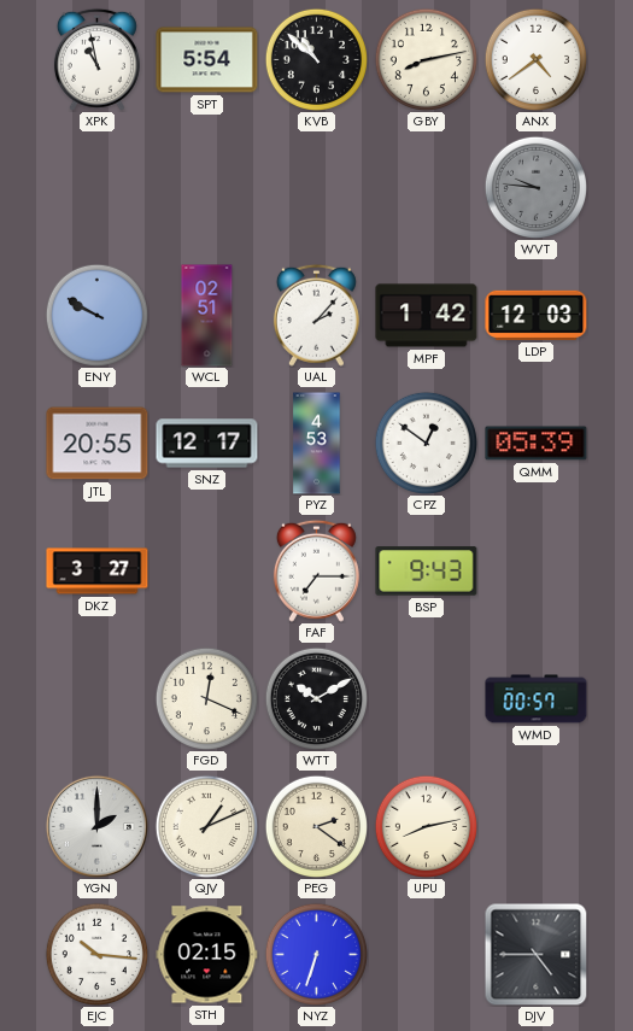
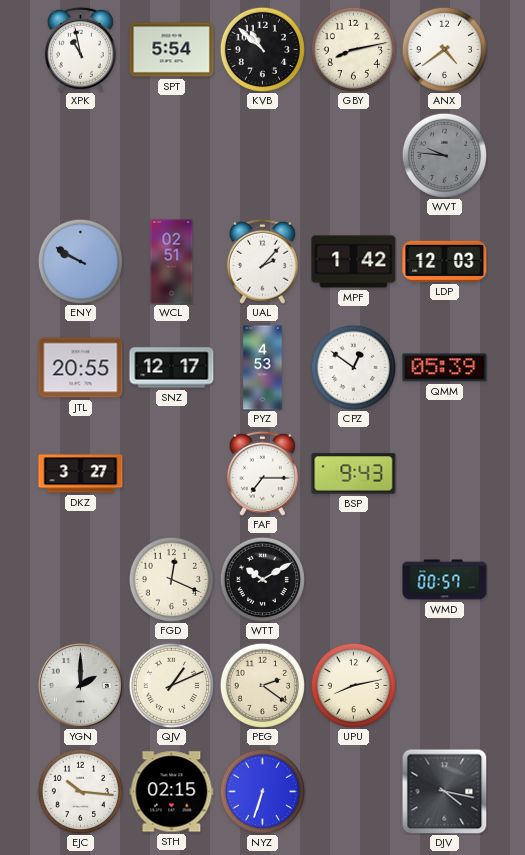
DJV: 4:45 -> 4:17
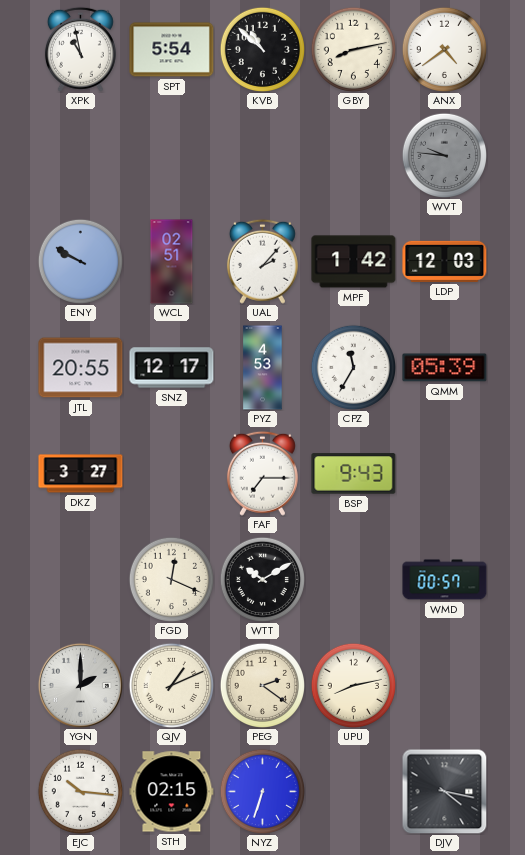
CPZ: 12:51 -> 11:35
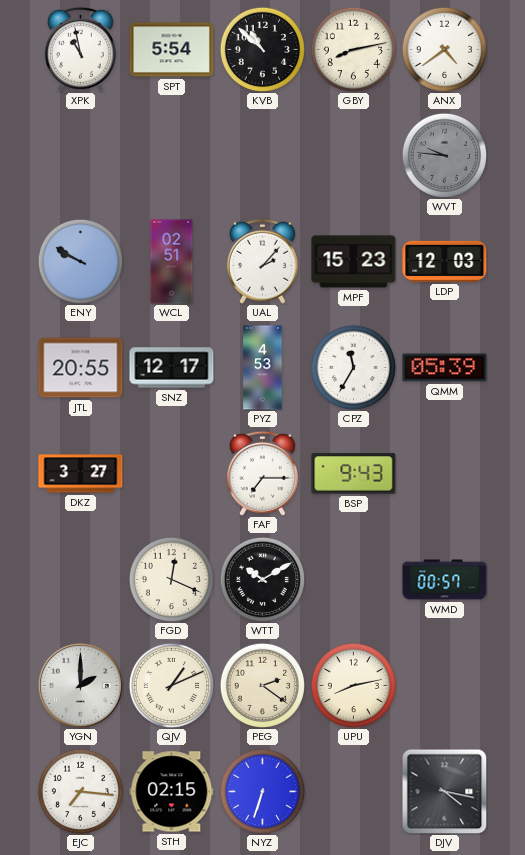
MPF: 1:42 -> 15:23
EJC: 10:16 -> 7:16
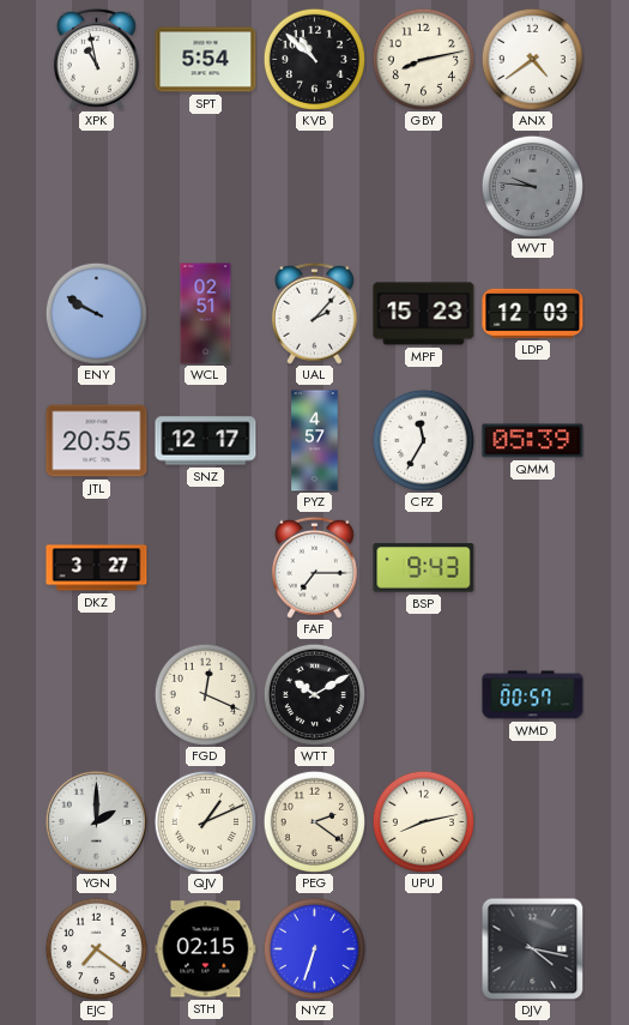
PYZ: 4:53 -> 4:57
EJC: 7:16 -> 7:21
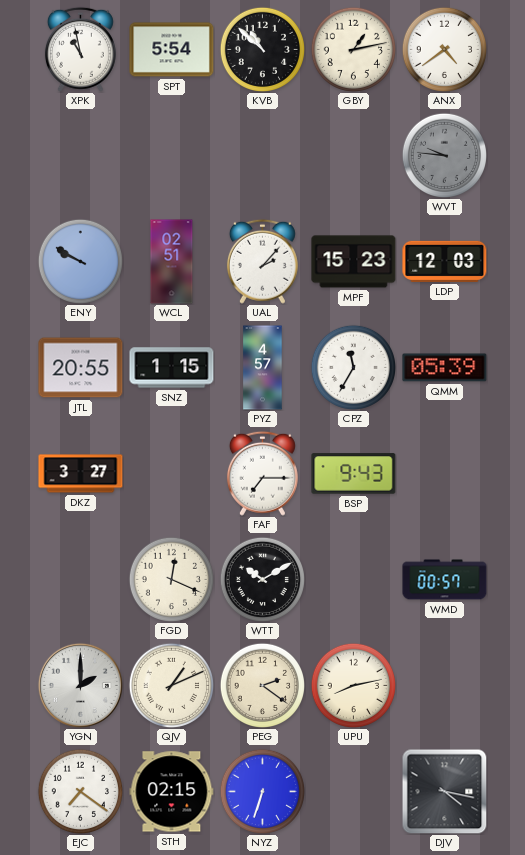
GBY: 8:13 -> 1:13
SNZ: 12:17 -> 1:15
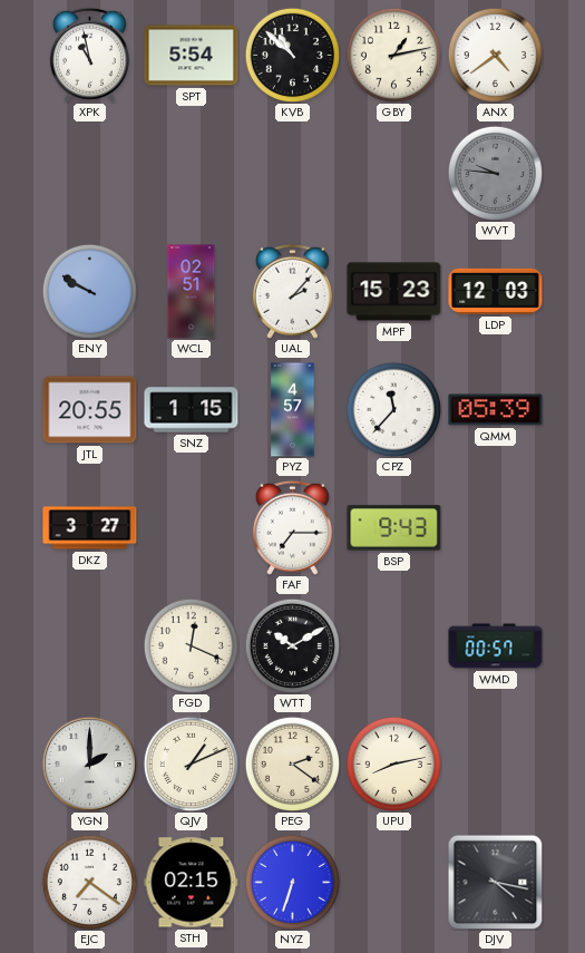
CPZ: 11:35 -> 11:37
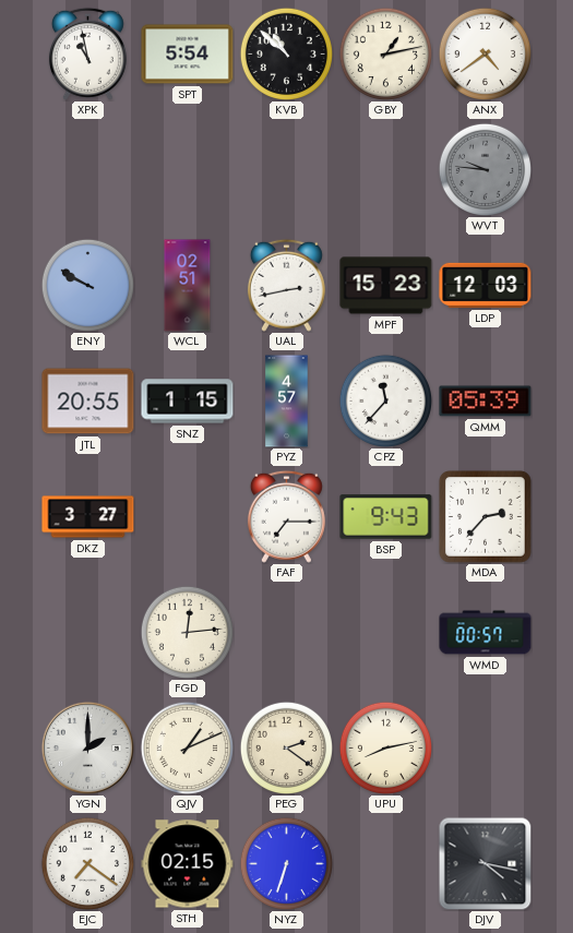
UAL: 2:07 -> 2:43
MDA: none -> 2:37
FGD: 12:19 -> 12:14
WTT: 10:10 -> none
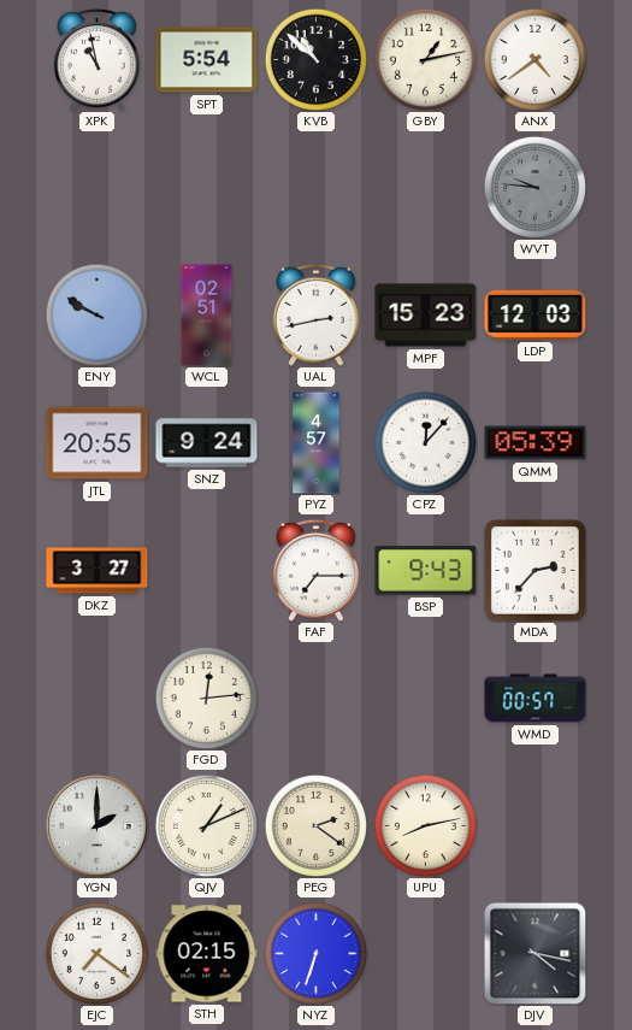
SNZ: 1:15 -> 9:24
CPZ: 11:37 -> 12:07
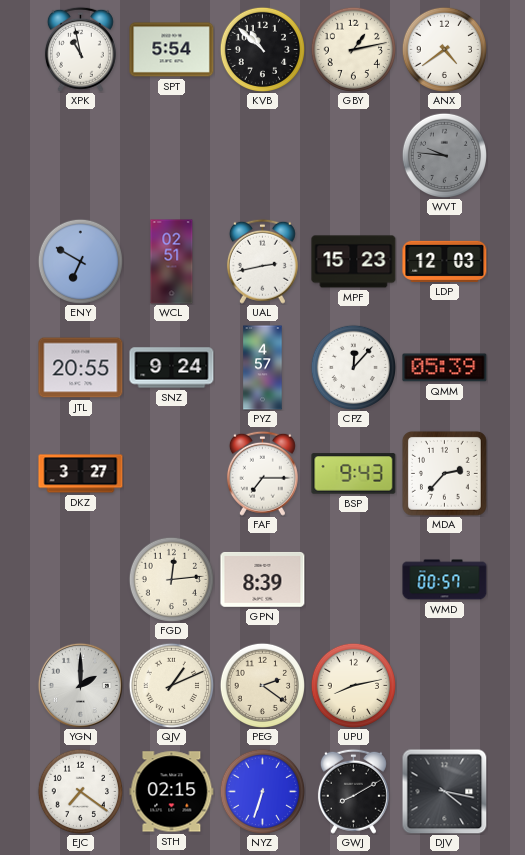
ENY: 9:50 -> 6:50
GPN: none -> 8:39
GWJ: none -> 8:10
